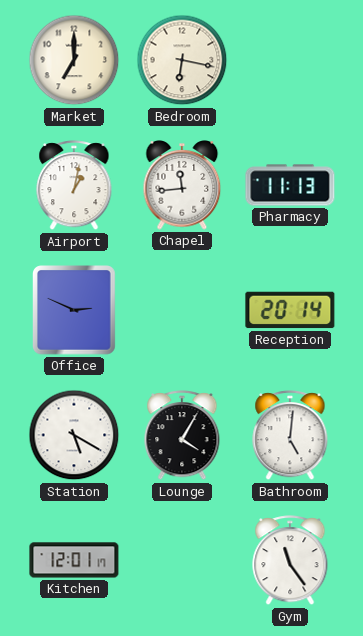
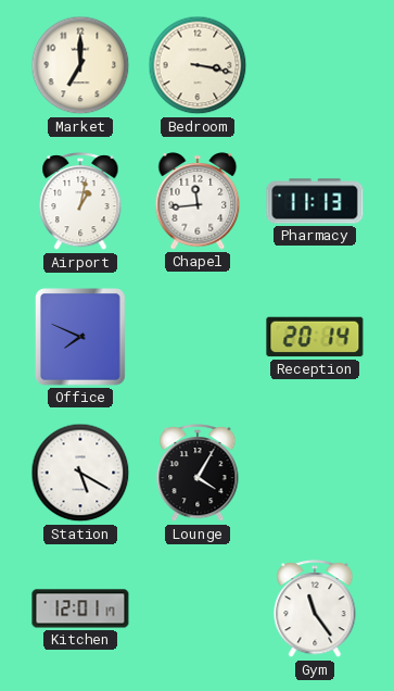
Bedroom: 6:17 -> 3:17
Office: 2:49 -> 7:49
Bathroom: 5:01 -> none
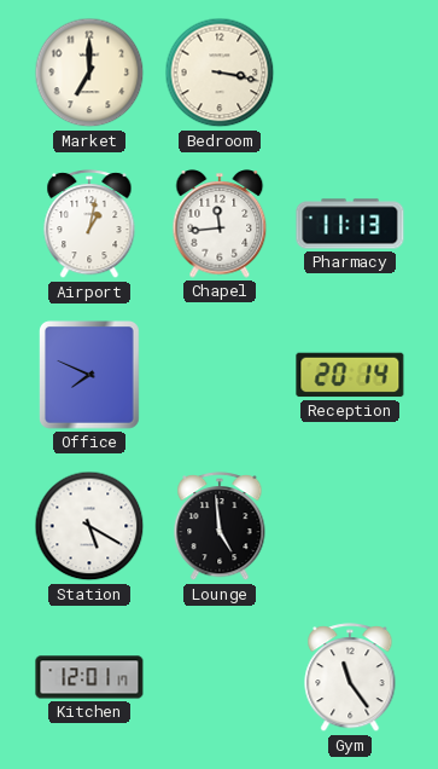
Lounge: 4:05 -> 4:59
